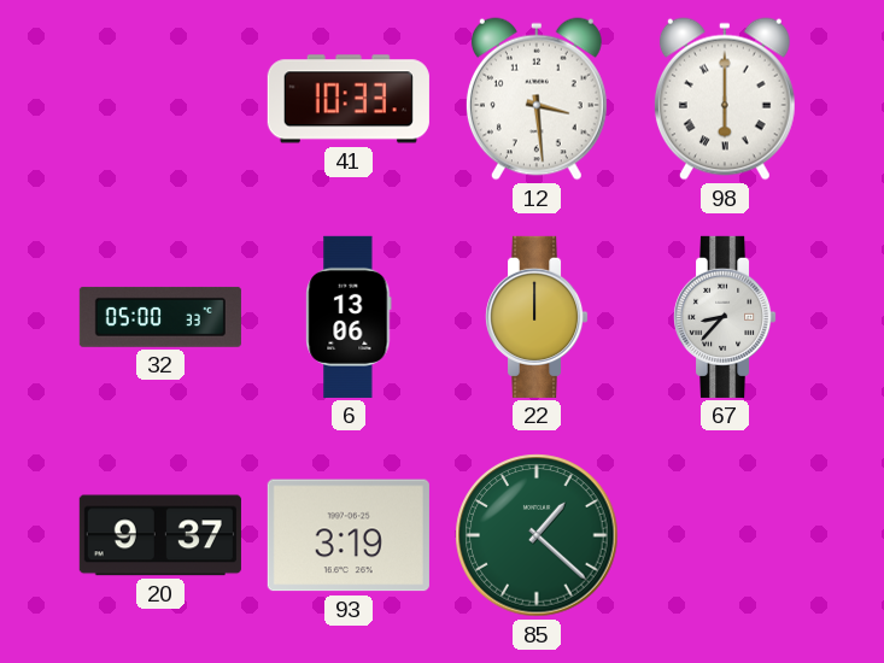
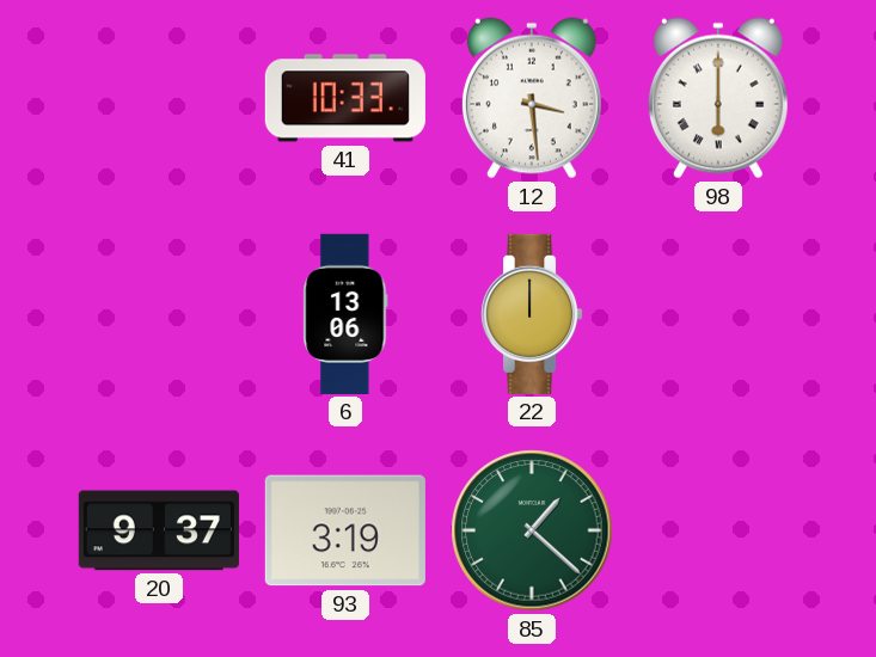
32: 05:00 -> none
67: 8:37 -> none
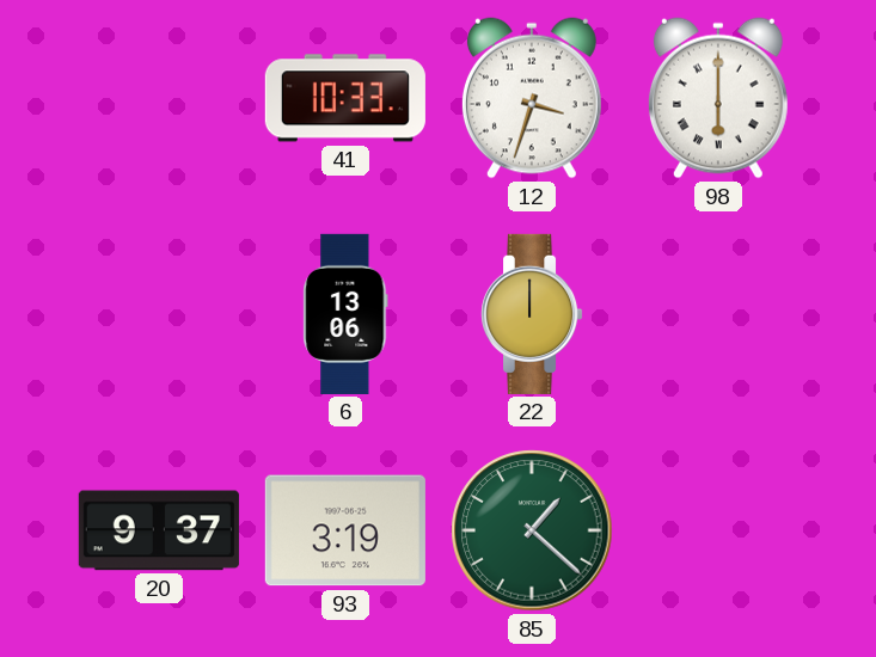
12: 3:29 -> 3:33
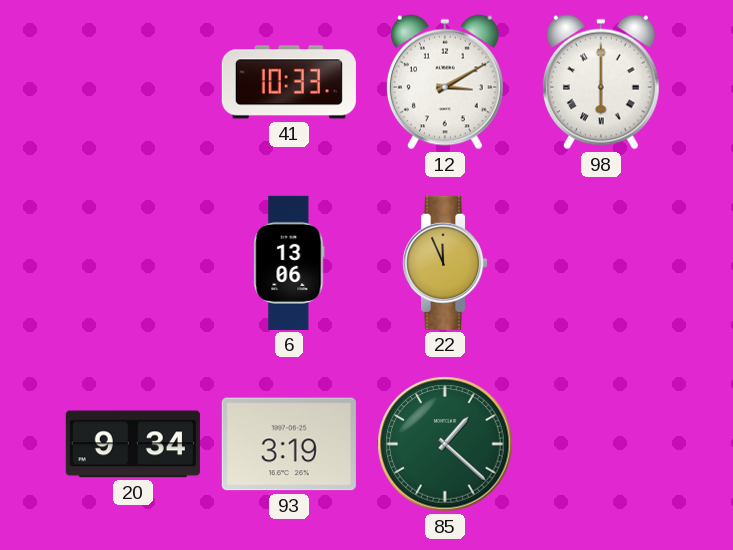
12: 3:33 -> 3:10
22: 12:00 -> 11:56
20: 9:37 -> 9:34
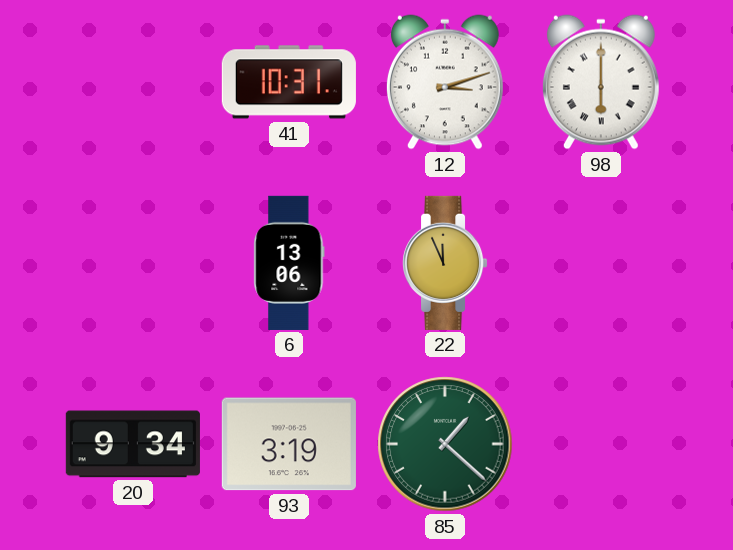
41: 10:33 -> 10:31
12: 3:10 -> 3:12
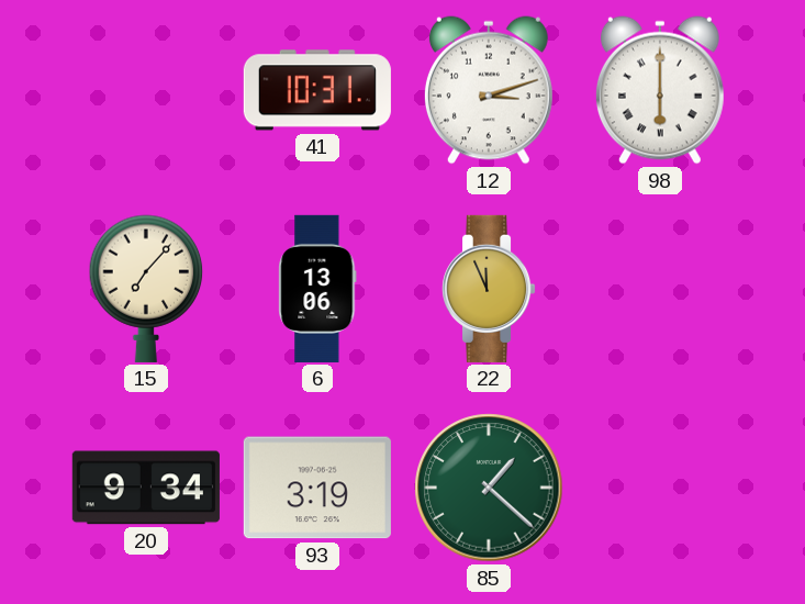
15: none -> 7:07
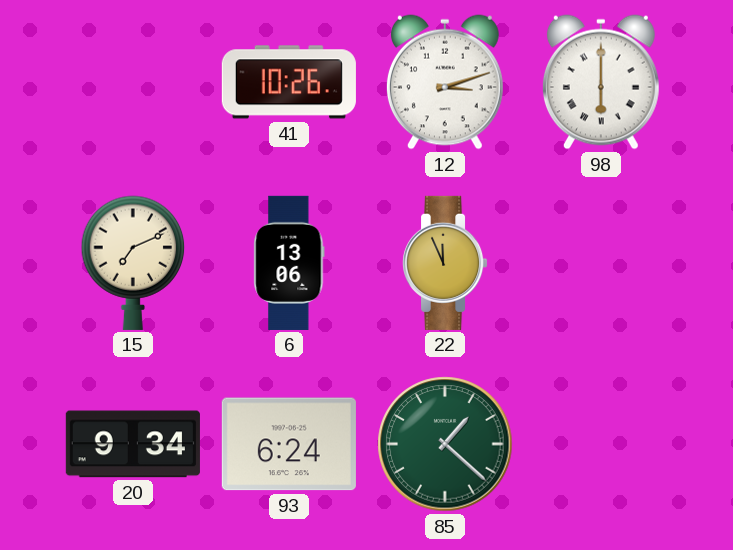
41: 10:31 -> 10:26
15: 7:07 -> 7:11
93: 3:19 -> 6:24
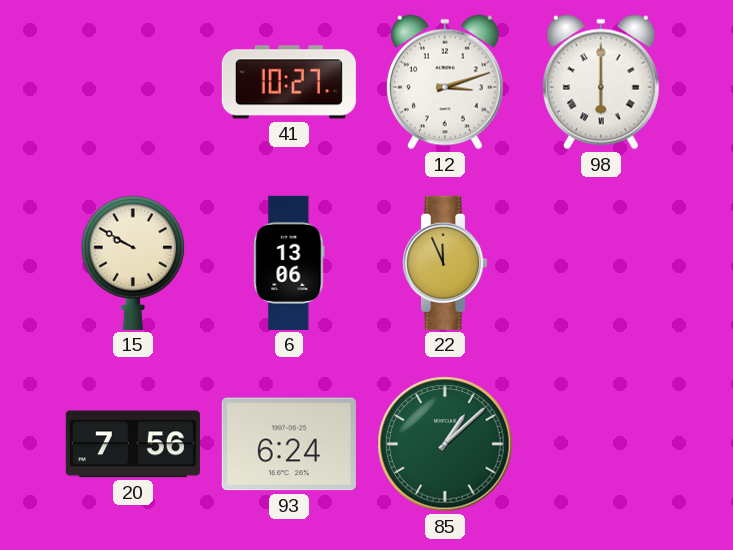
41: 10:26 -> 10:27
15: 7:11 -> 9:50
20: 9:34 -> 7:56
85: 1:22 -> 1:08
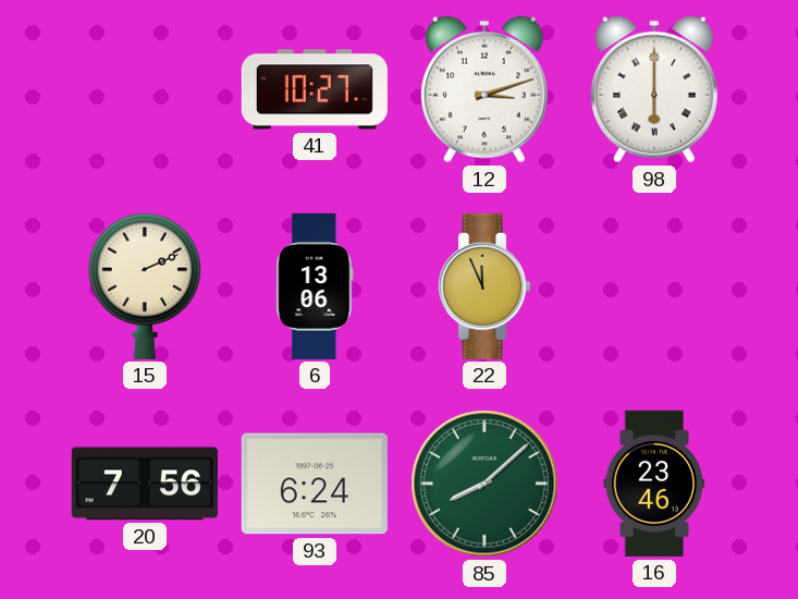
15: 9:50 -> 2:11
85: 1:08 -> 8:08
16: none -> 23:46
